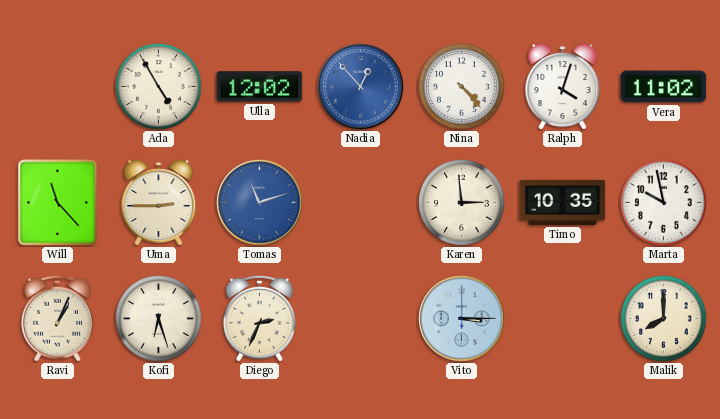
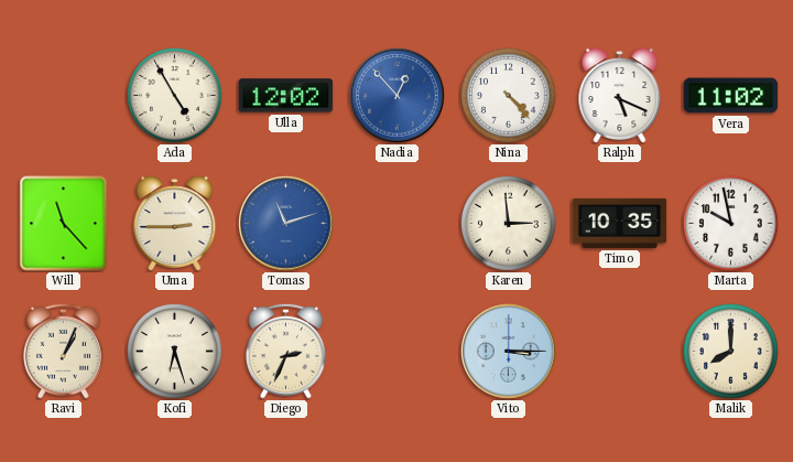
Ralph: 4:03 -> 5:19
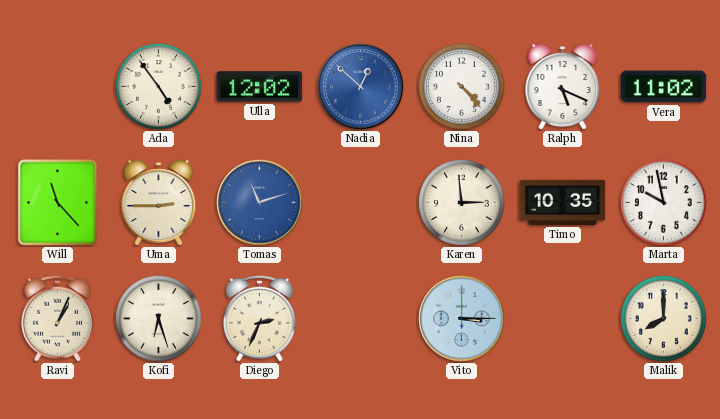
Ada: 4:55 -> 4:54
Nadia: 12:53 -> 12:52
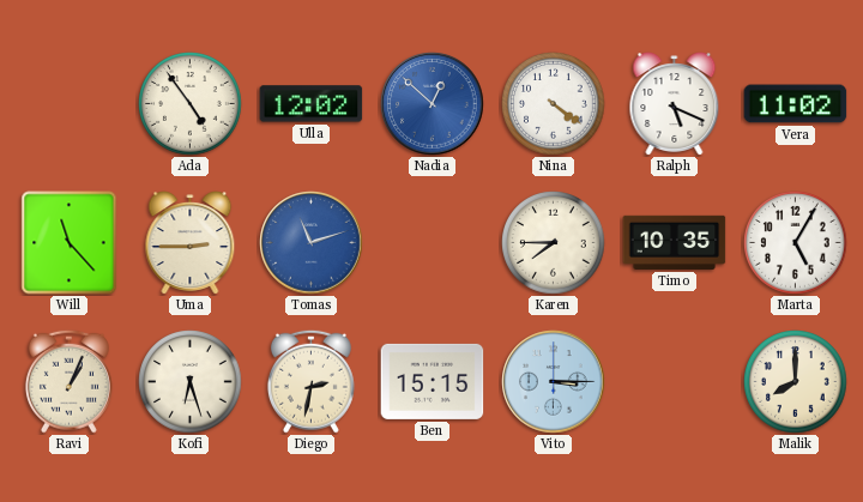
Nina: 4:23 -> 4:21
Karen: 2:59 -> 7:45
Marta: 9:58 -> 5:05
Diego: 2:34 -> 2:32
Ben: none -> 15:15
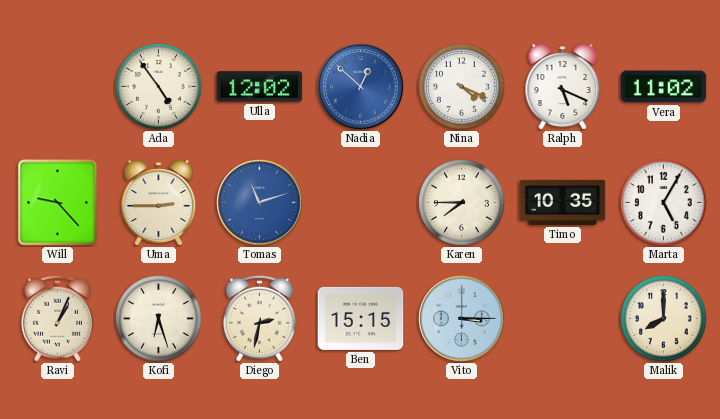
Nina: 4:21 -> 4:19
Will: 11:23 -> 9:23
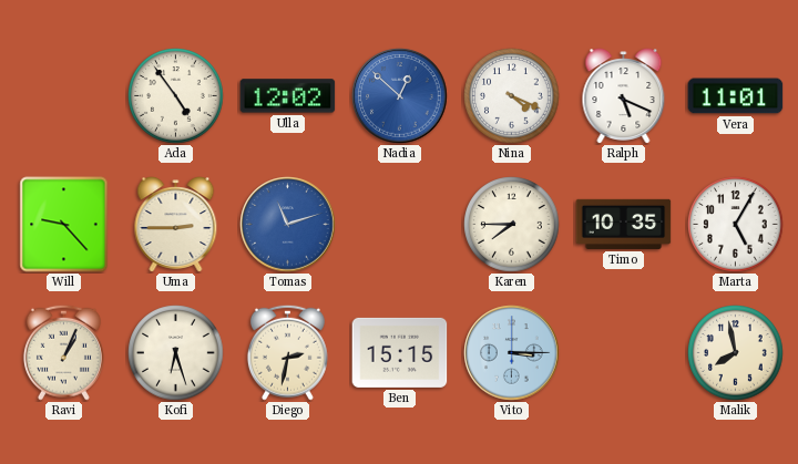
Vera: 11:02 -> 11:01
Malik: 8:00 -> 7:58
